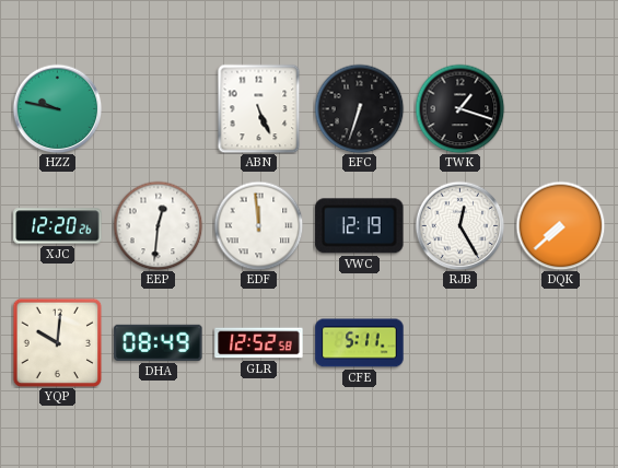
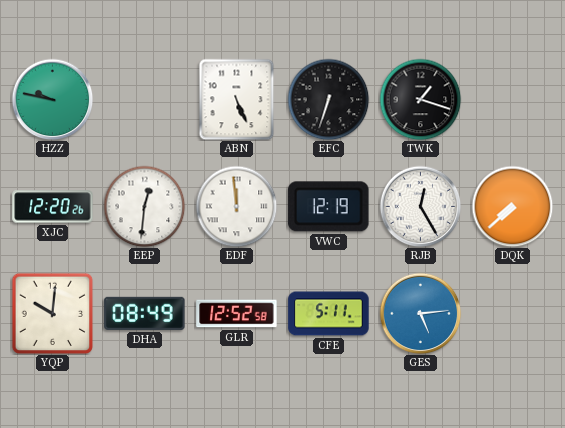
GES: none -> 5:14
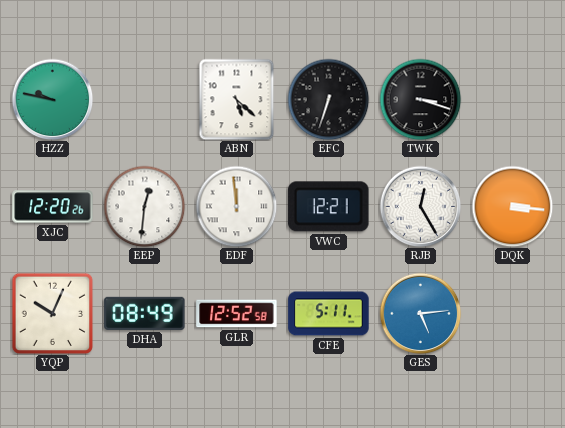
ABN: 5:26 -> 5:22
TWK: 1:18 -> 3:18
VWC: 12:19 -> 12:21
DQK: 7:38 -> 3:16
YQP: 10:01 -> 10:04
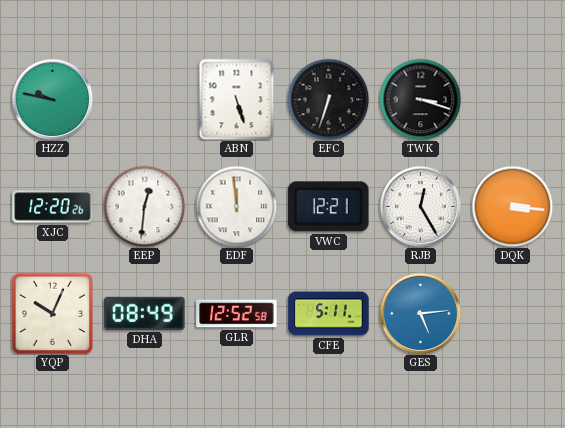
ABN: 5:22 -> 5:27
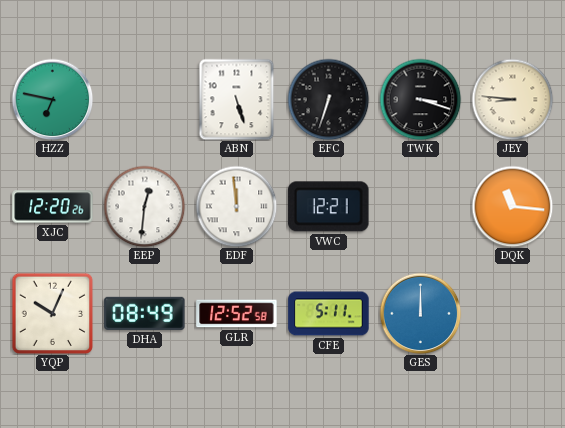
HZZ: 9:47 -> 6:47
JEY: none -> 8:46
RJB: 12:25 -> none
DQK: 3:16 -> 11:16
GES: 5:14 -> 12:00
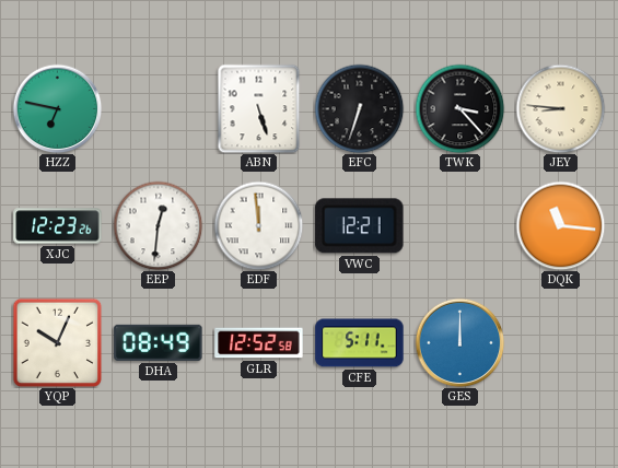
TWK: 3:18 -> 3:23
XJC: 12:20 -> 12:23
